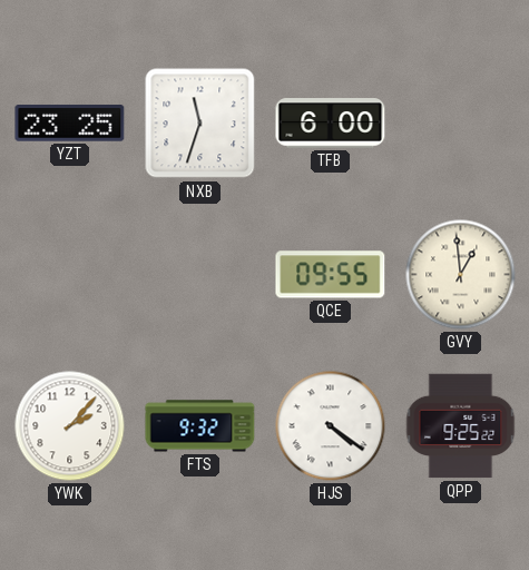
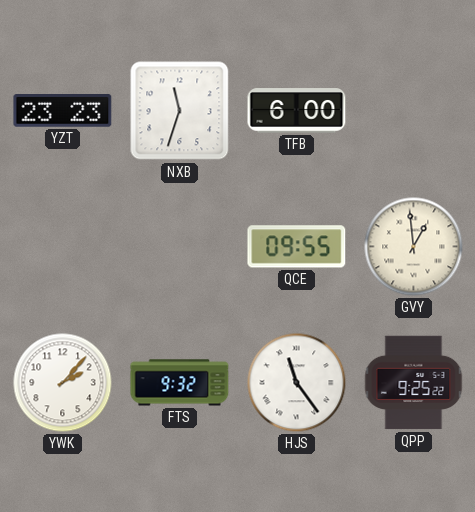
YZT: 23:25 -> 23:23
HJS: 4:21 -> 11:24
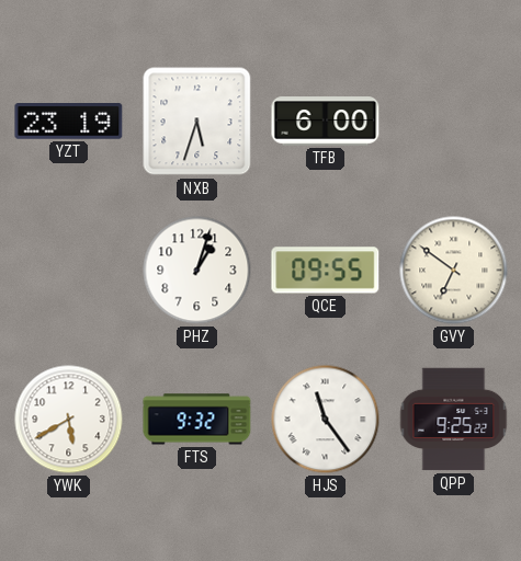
YZT: 23:23 -> 23:19
NXB: 11:33 -> 5:33
PHZ: none -> 1:03
GVY: 12:59 -> 6:51
YWK: 2:07 -> 5:40
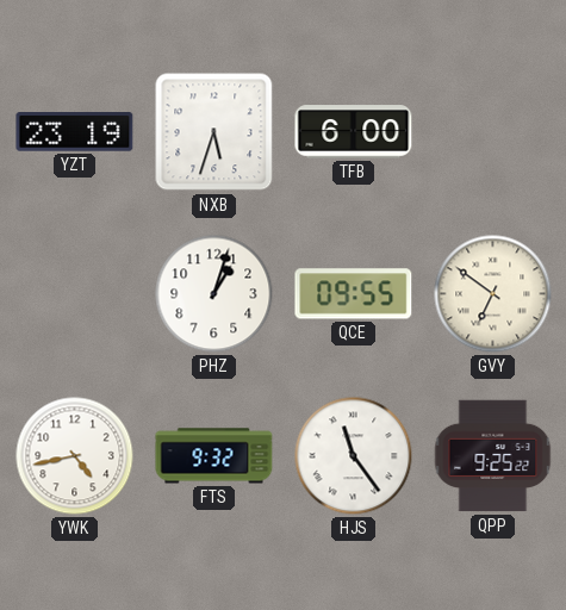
YWK: 5:40 -> 4:43
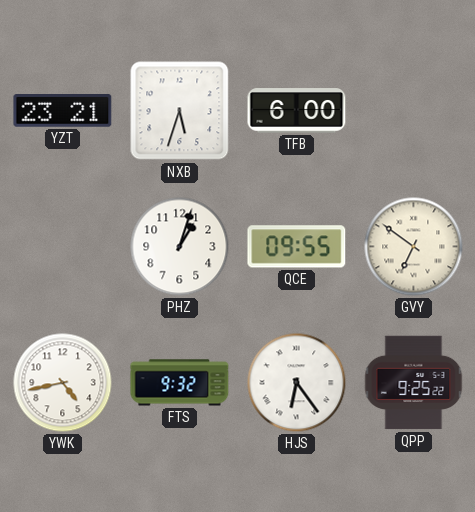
YZT: 23:19 -> 23:21
HJS: 11:24 -> 6:24
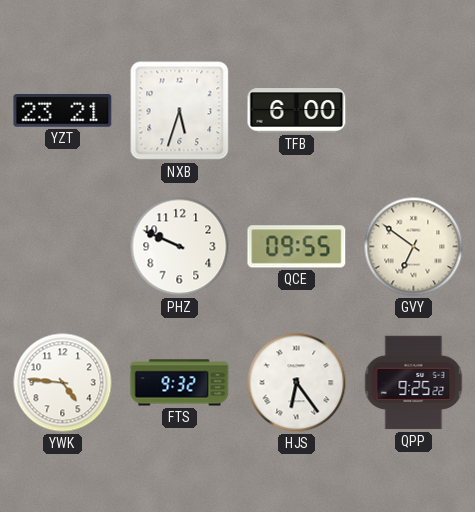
PHZ: 1:03 -> 9:49
YWK: 4:43 -> 4:46
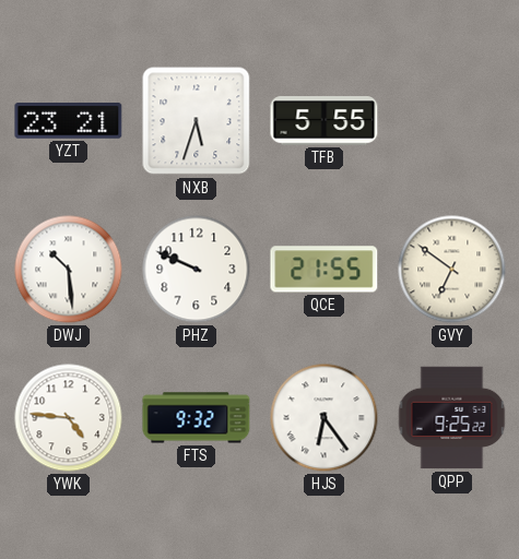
TFB: 6:00 -> 5:55
DWJ: none -> 10:29
QCE: 09:55 -> 21:55
